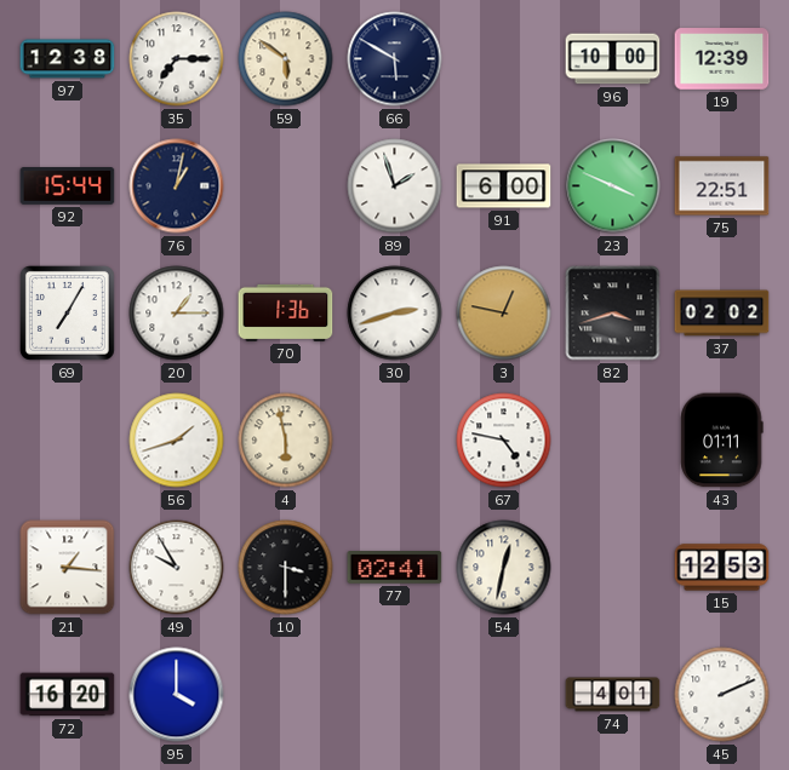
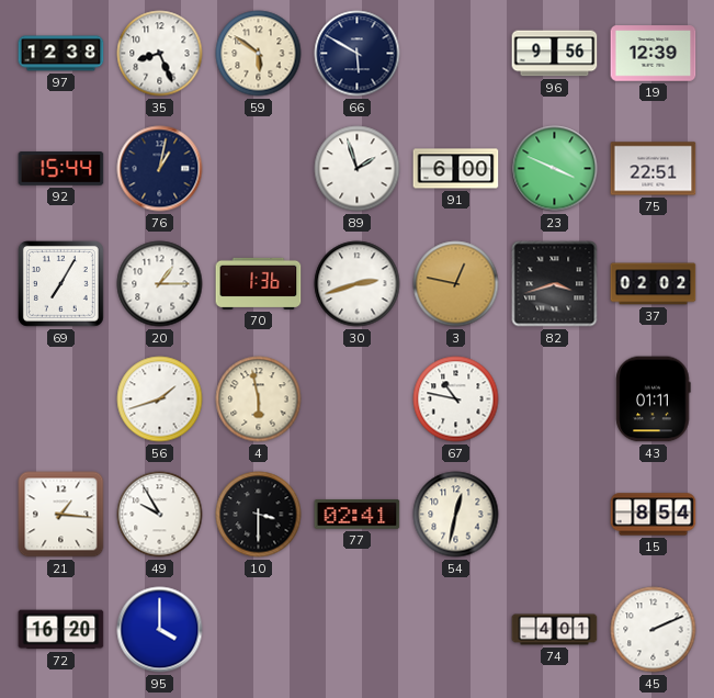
35: 7:15 -> 8:26
96: 10:00 -> 9:56
67: 4:47 -> 10:47
15: 12:53 -> 8:54
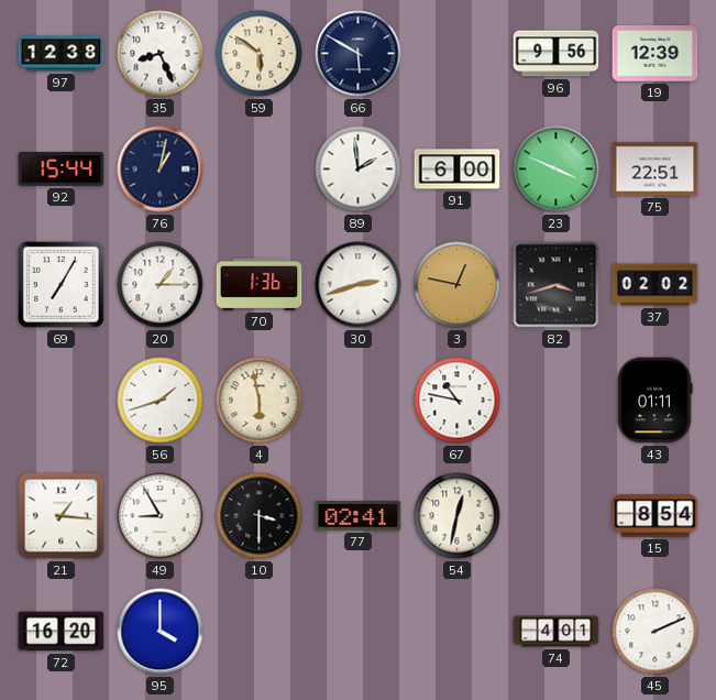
89: 1:57 -> 1:59
49: 9:55 -> 8:55
